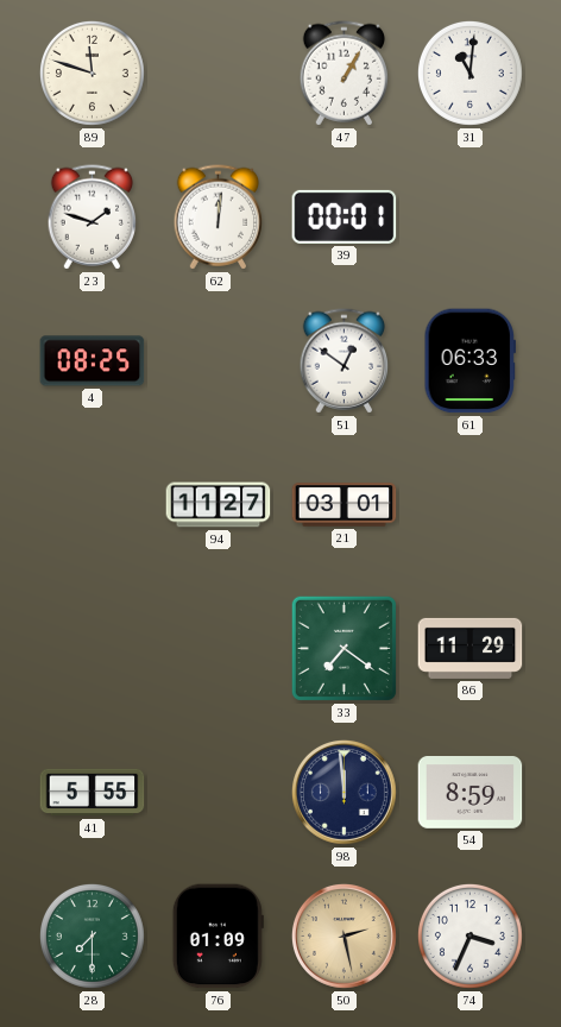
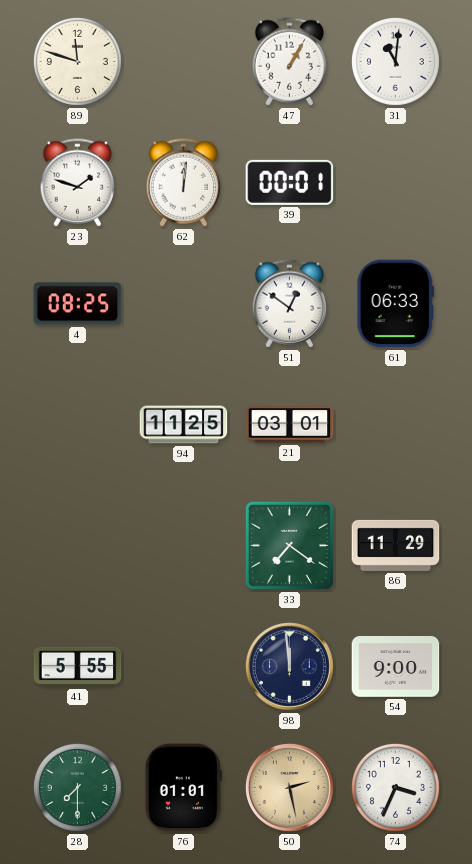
94: 11:27 -> 11:25
54: 8:59 -> 9:00
76: 01:09 -> 01:01
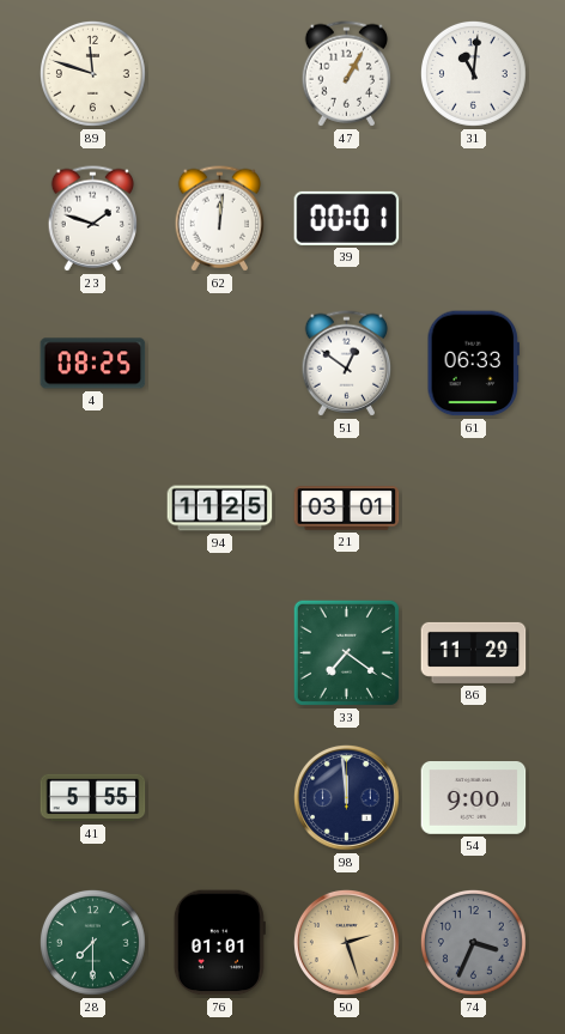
50: 2:28 -> 2:27
74 dial: white -> grey
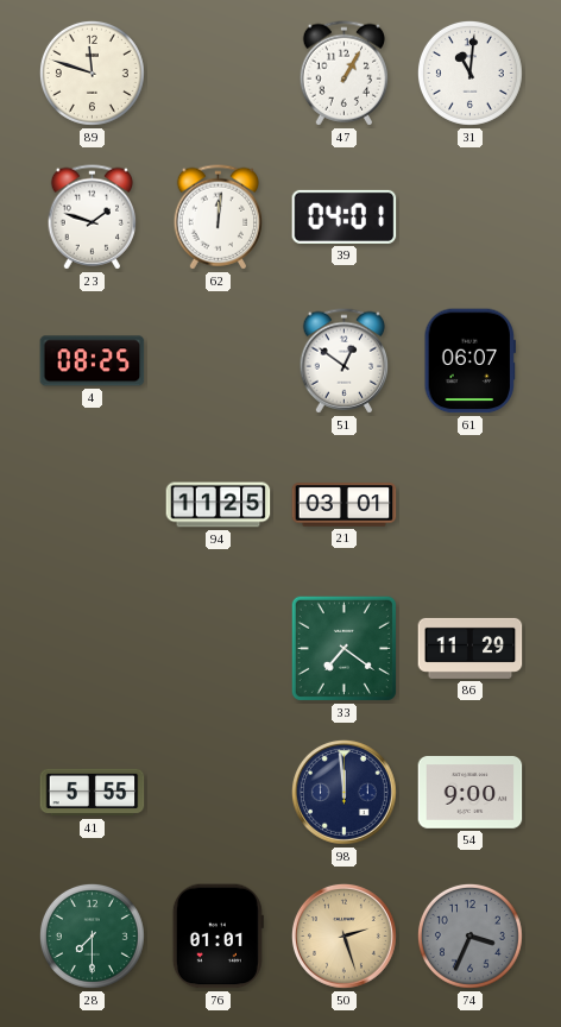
39: 00:01 -> 04:01
61: 06:33 -> 06:07
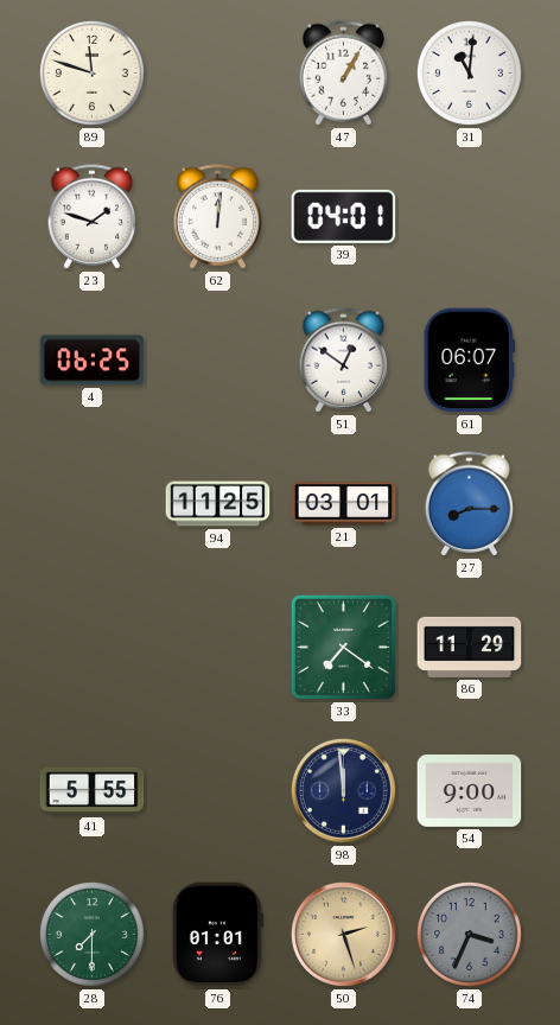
4: 08:25 -> 06:25
27: none -> 8:15
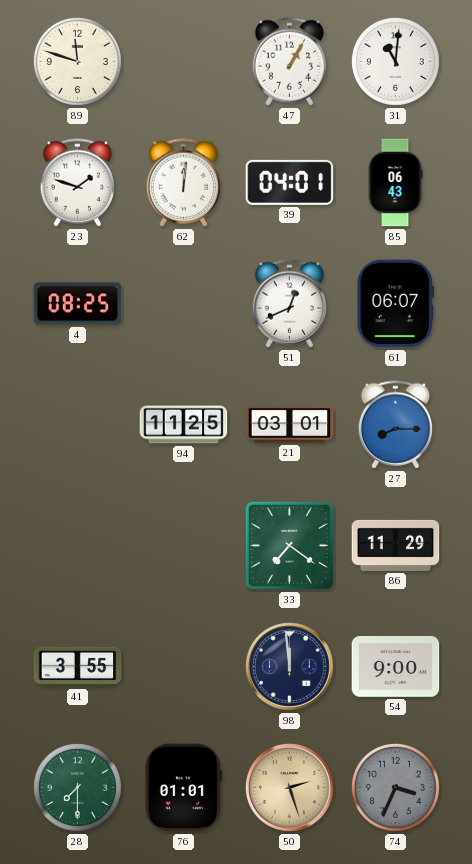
85: none -> 06:43
4: 06:25 -> 08:25
51: 12:51 -> 12:41
41: 5:55 -> 3:55
